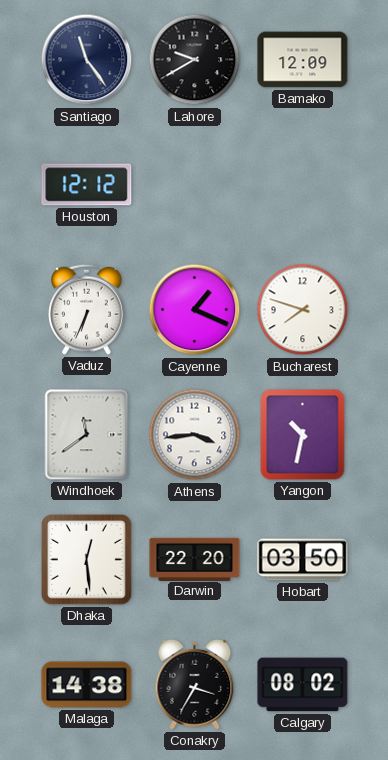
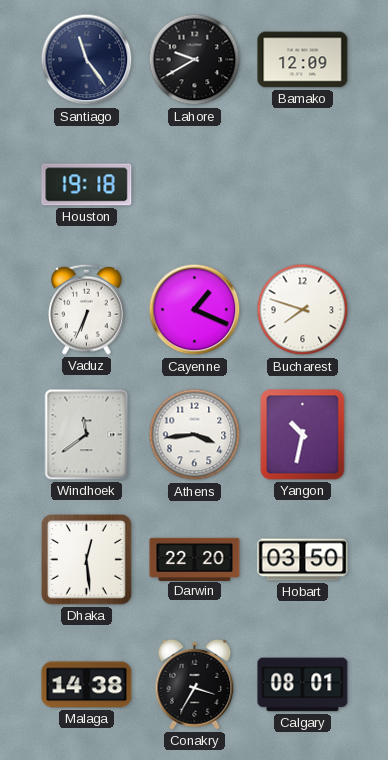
Houston: 12:12 -> 19:18
Calgary: 08:02 -> 08:01
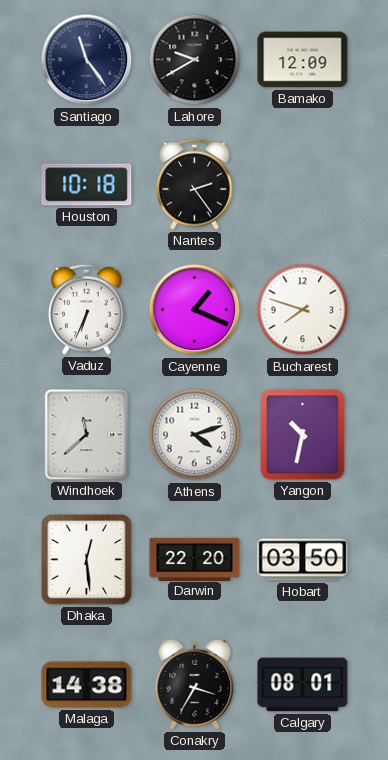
Houston: 19:18 -> 10:18
Nantes: none -> 2:24
Windhoek: 11:39 -> 11:38
Athens: 3:44 -> 4:12
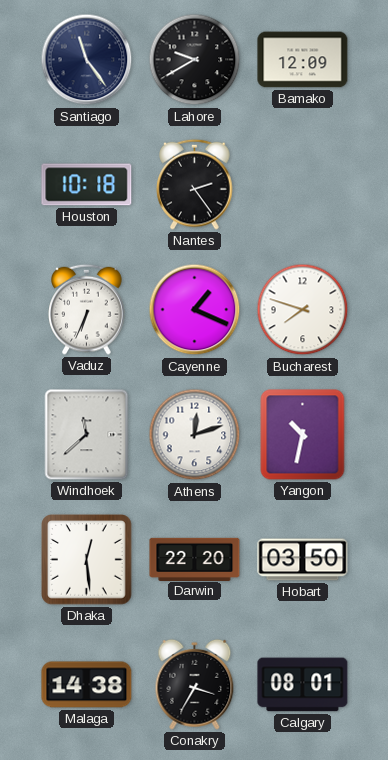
Athens: 4:12 -> 12:12
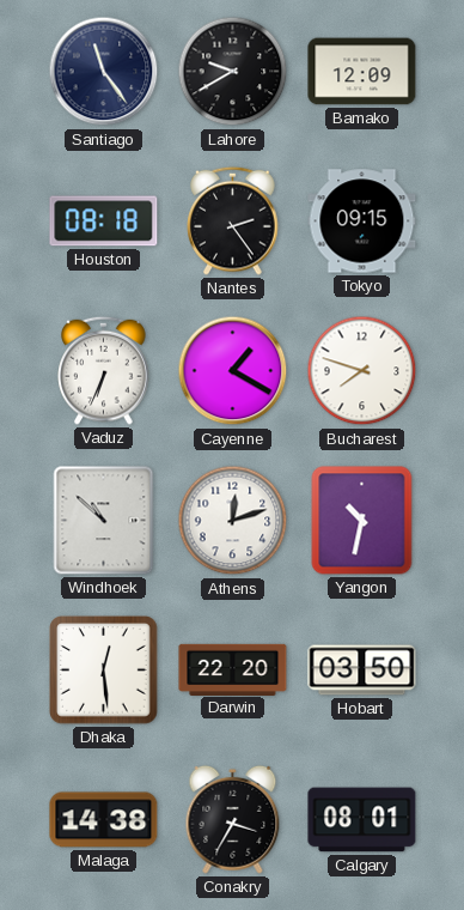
Houston: 10:18 -> 08:18
Tokyo: none -> 09:15
Cayenne: 1:19 -> 1:20
Windhoek: 11:38 -> 10:52
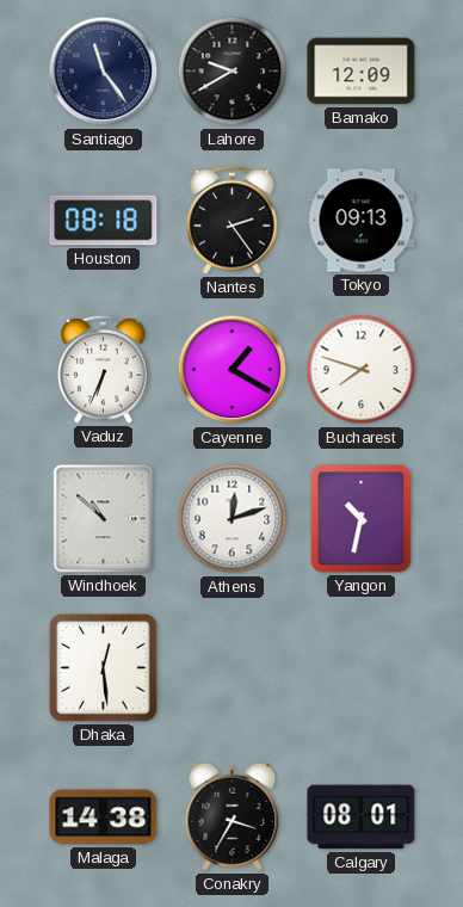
Tokyo: 09:15 -> 09:13
Darwin: 22:20 -> none
Hobart: 03:50 -> none
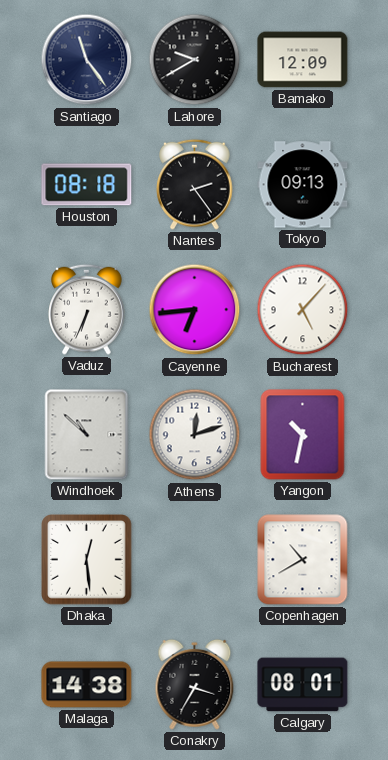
Cayenne: 1:20 -> 6:44
Bucharest: 7:48 -> 5:07
Copenhagen: none -> 10:40
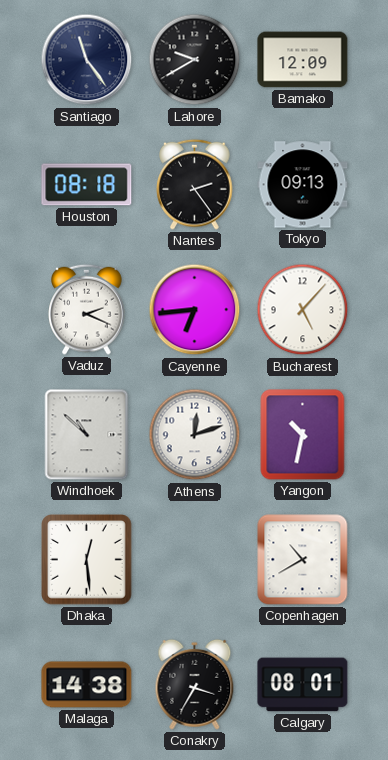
Vaduz: 6:34 -> 2:19
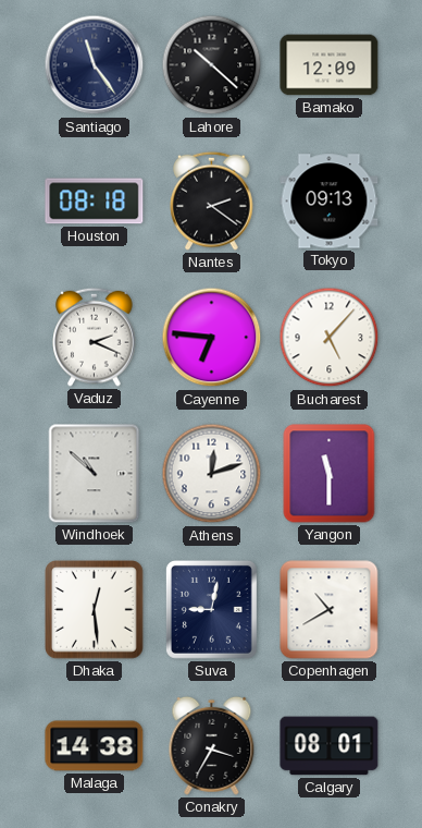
Lahore: 9:40 -> 10:22
Nantes: 2:24 -> 2:21
Cayenne: 6:44 -> 6:46
Yangon: 10:32 -> 11:30
Suva: none -> 9:02
